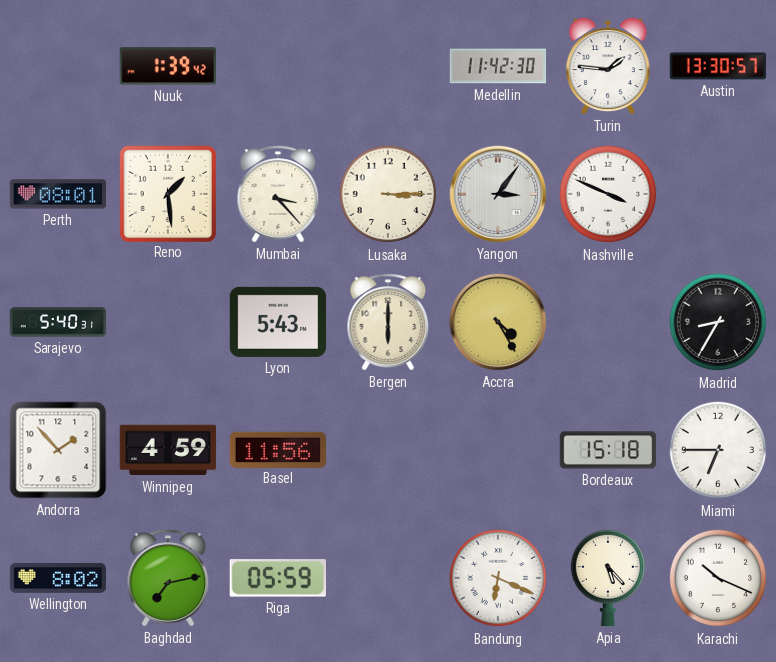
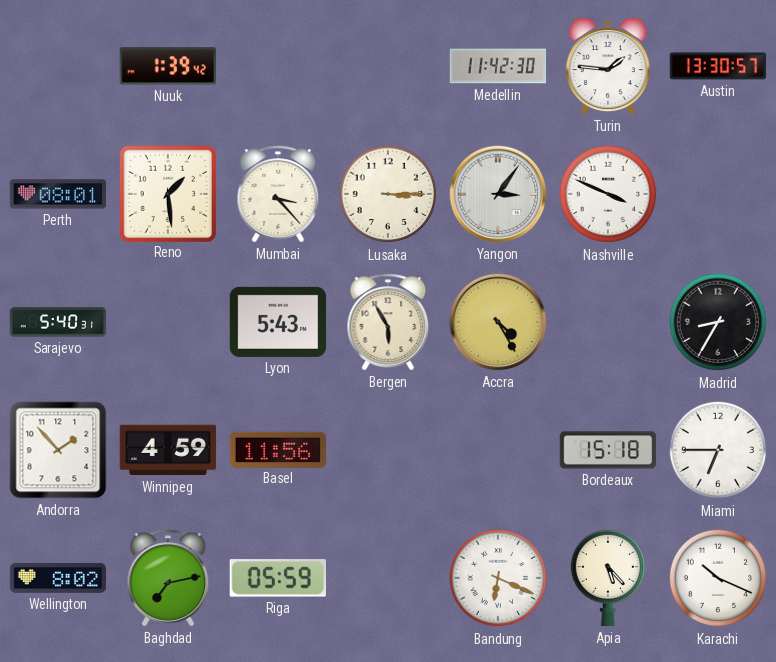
Bergen: 6:00 -> 5:55
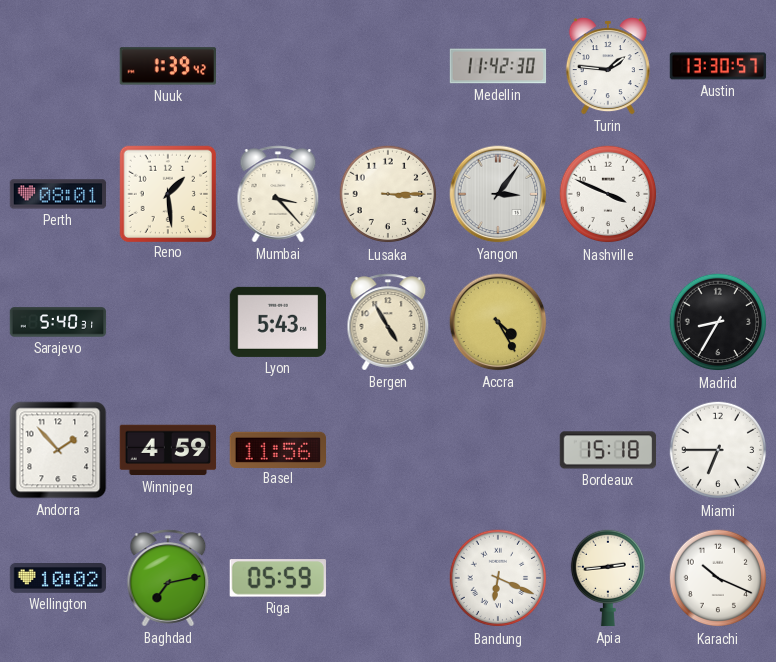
Bergen: 5:55 -> 4:55
Wellington: 8:02 -> 10:02
Apia: 5:23 -> 2:44
